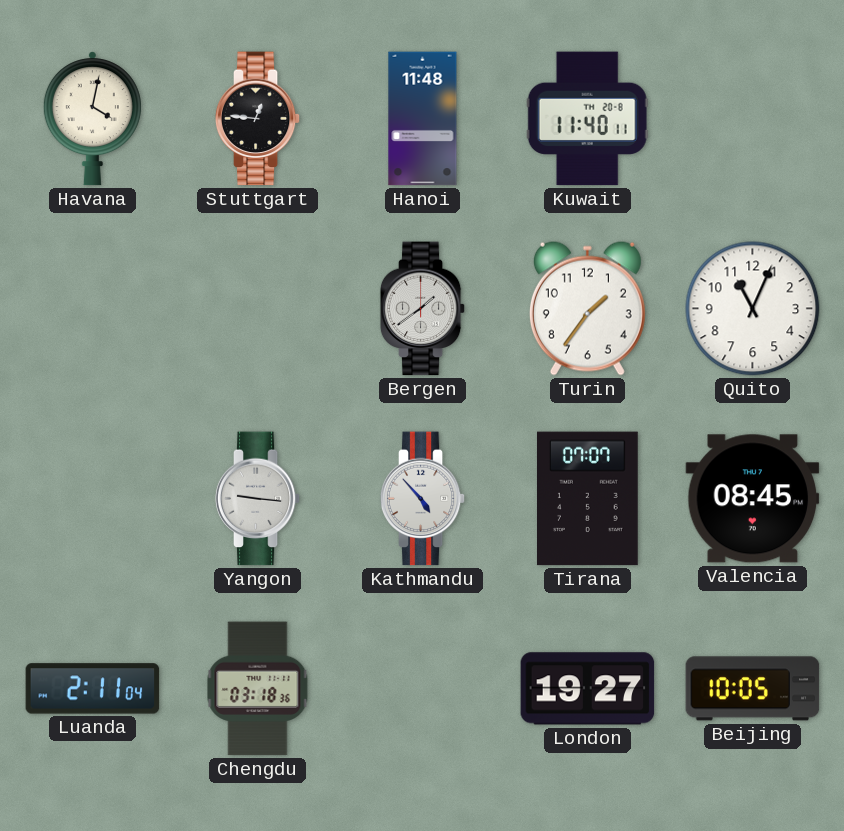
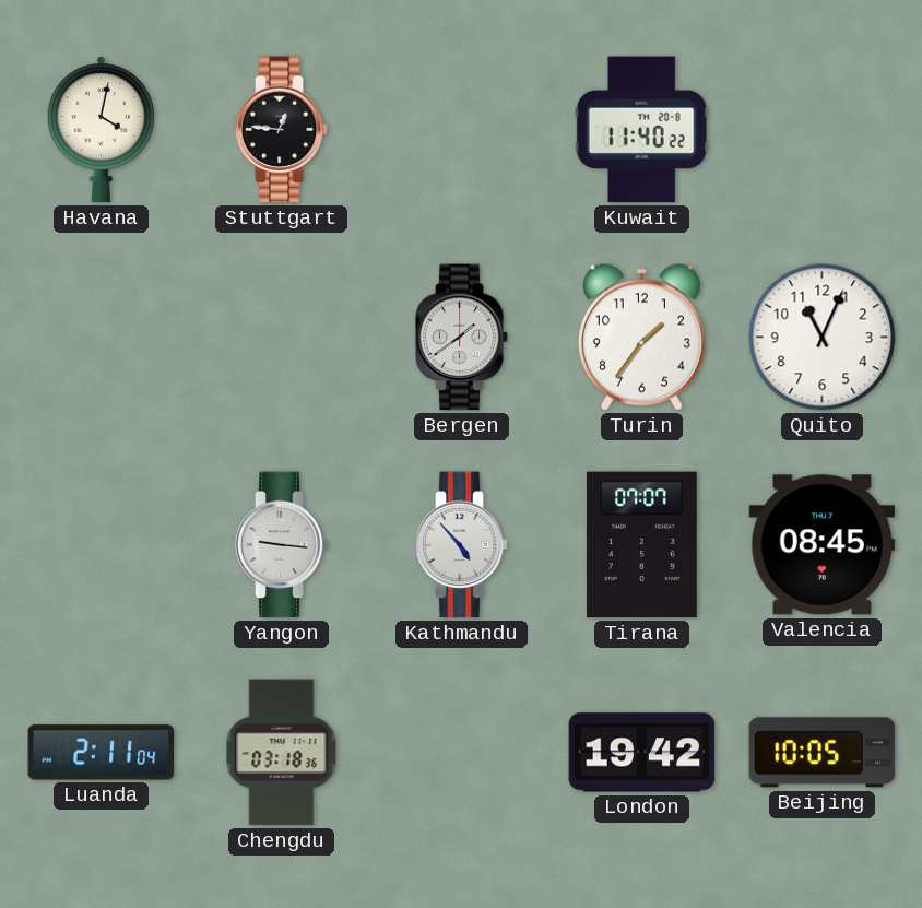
Hanoi: 11:48 -> none
Kuwait: 11:40:11 -> 11:40:22
London: 19:27 -> 19:42
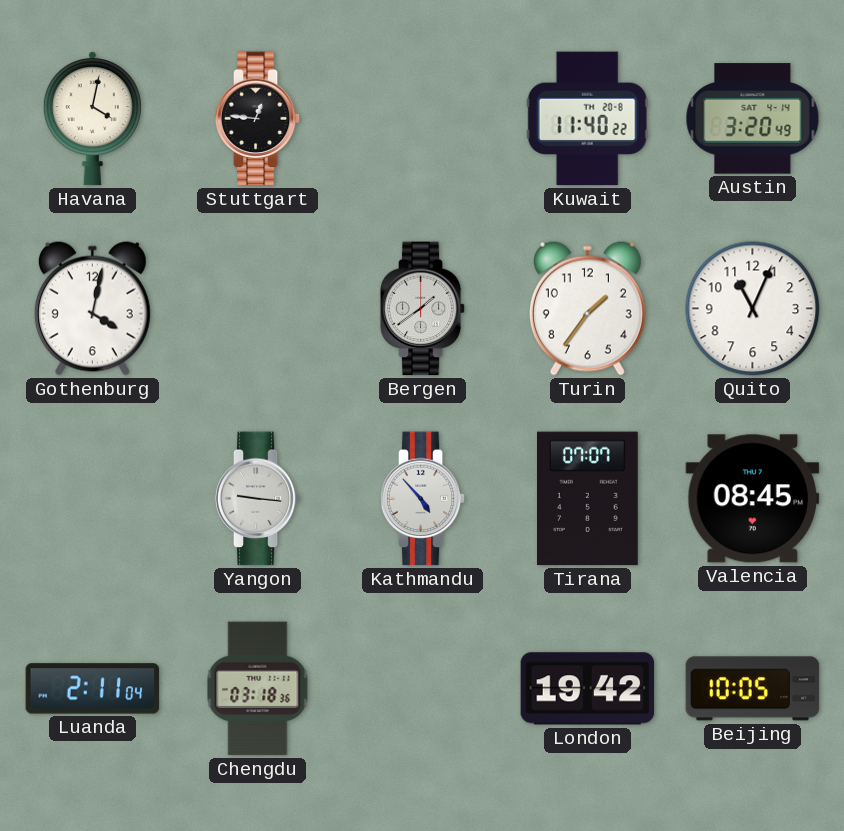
Austin: none -> 3:20
Gothenburg: none -> 4:02
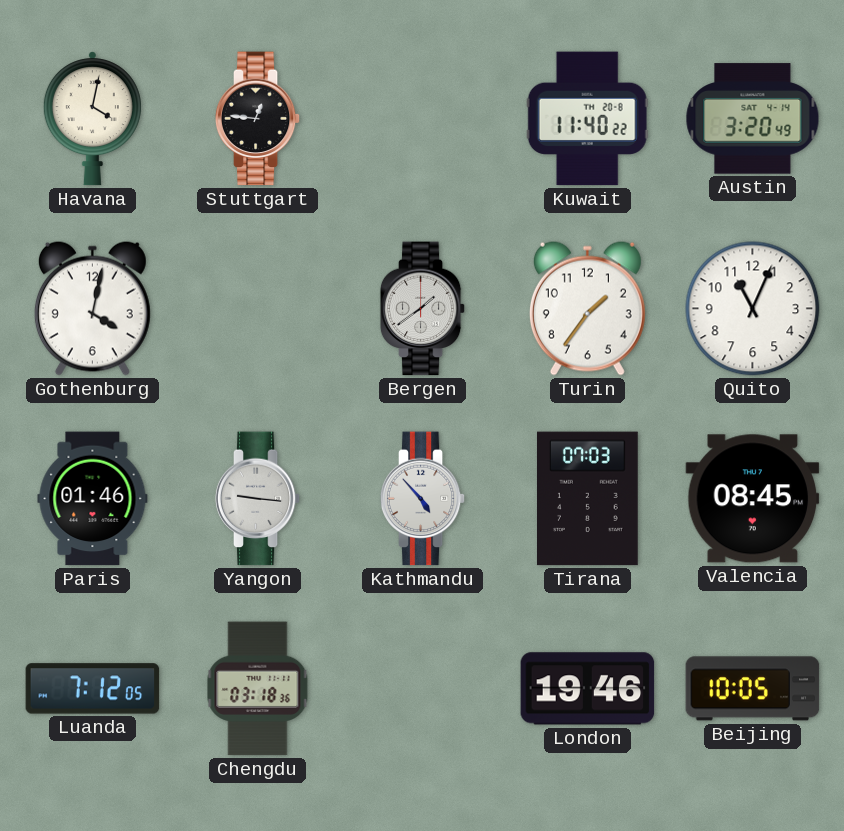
Paris: none -> 01:46
Tirana: 07:07 -> 07:03
Luanda: 2:11 -> 7:12
London: 19:42 -> 19:46
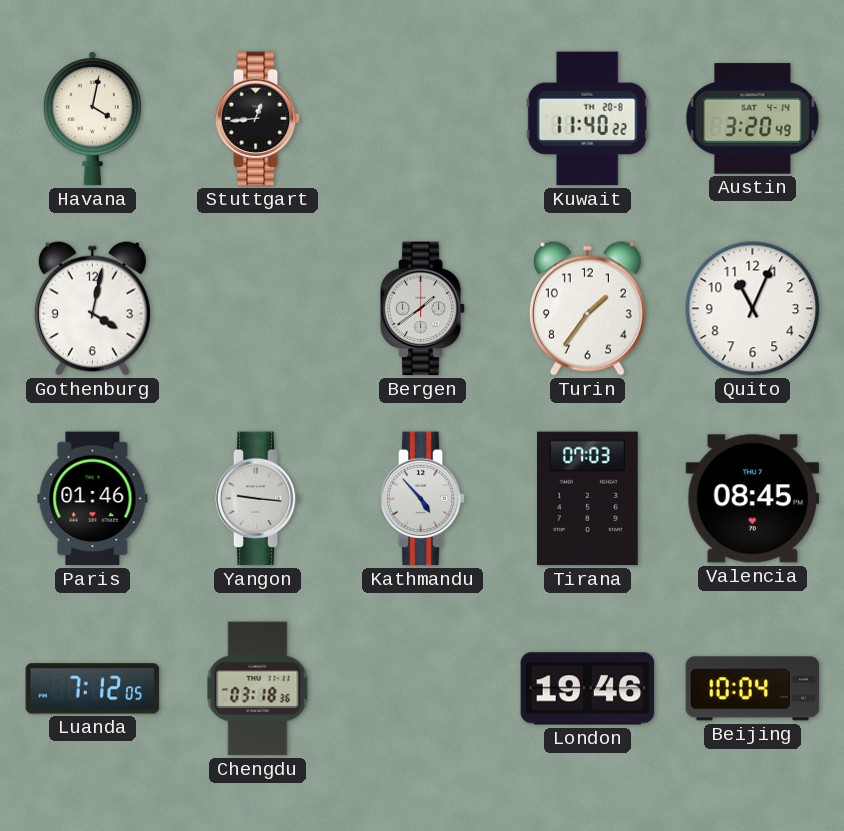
Stuttgart: 12:46 -> 12:44
Beijing: 10:05 -> 10:04
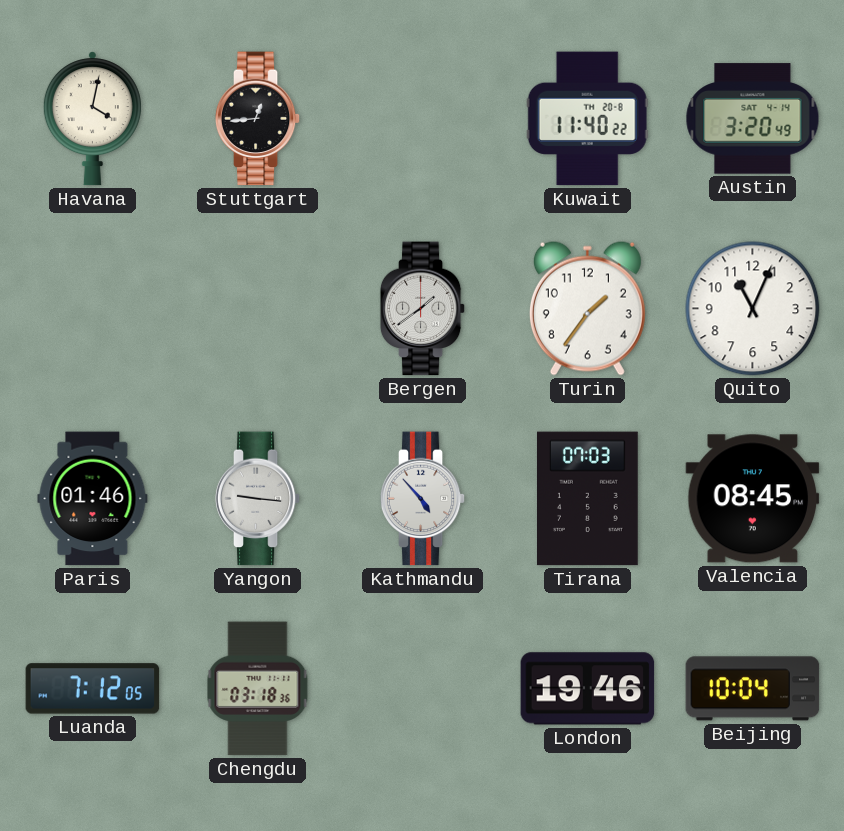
Gothenburg: 4:02 -> none
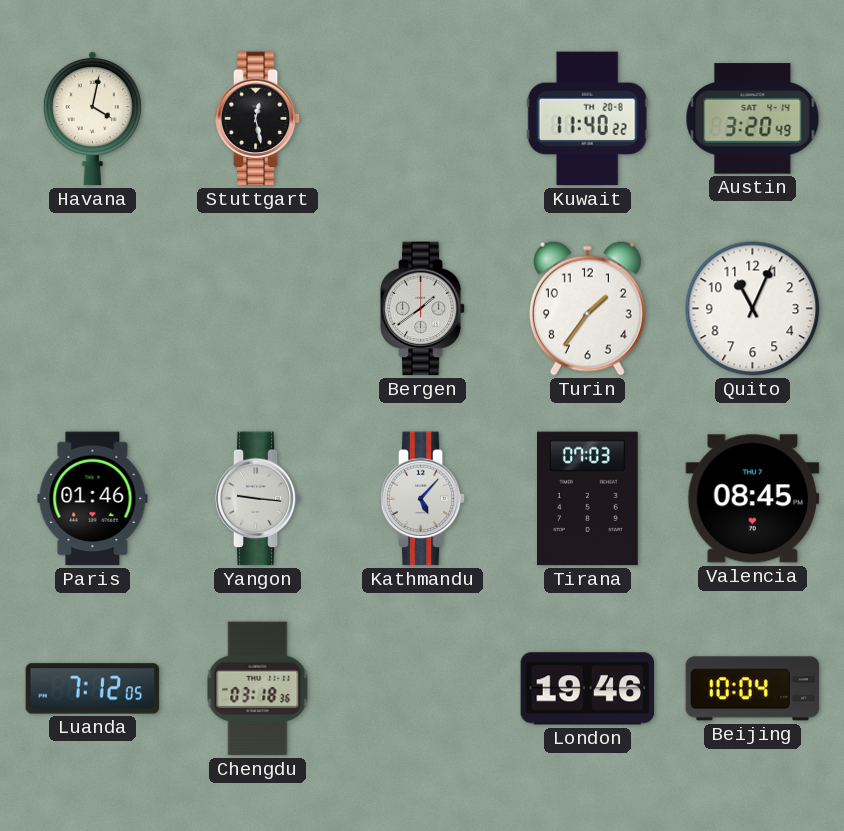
Stuttgart: 12:44 -> 12:28
Kathmandu: 4:53 -> 5:07
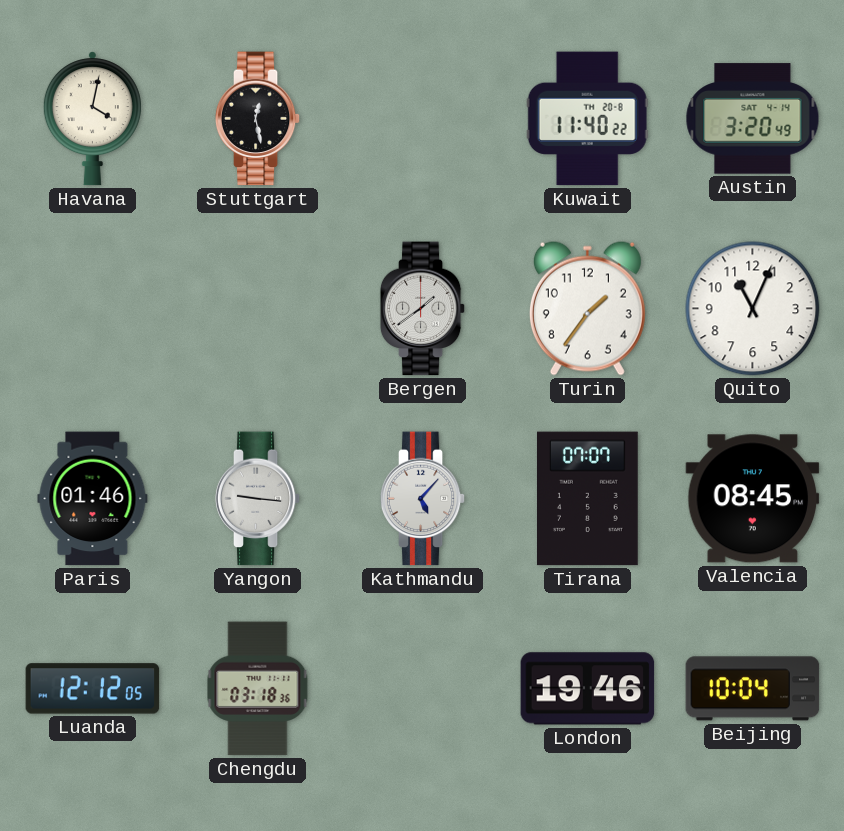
Tirana: 07:03 -> 07:07
Luanda: 7:12 -> 12:12
